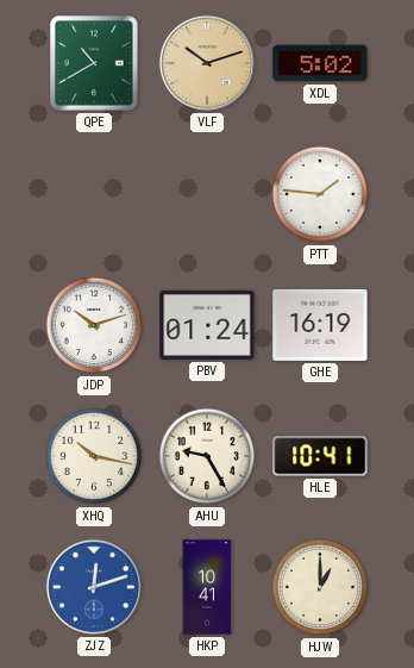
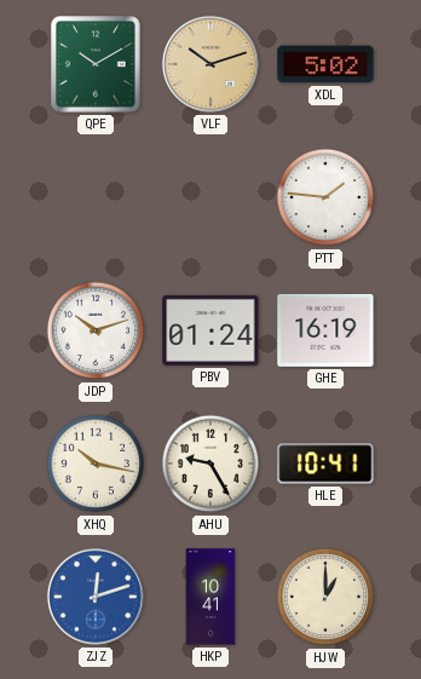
QPE: 10:40 -> 10:10
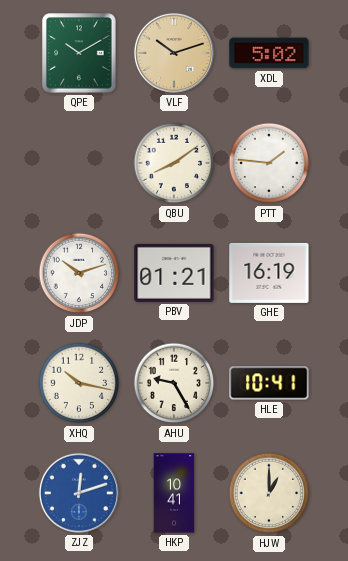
QBU: none -> 8:09
PBV: 01:24 -> 01:21
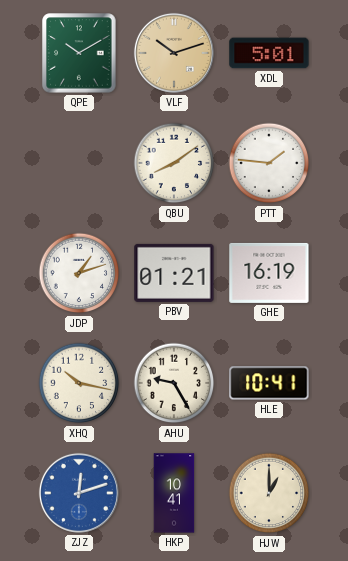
XDL: 5:02 -> 5:01
JDP: 10:12 -> 1:12
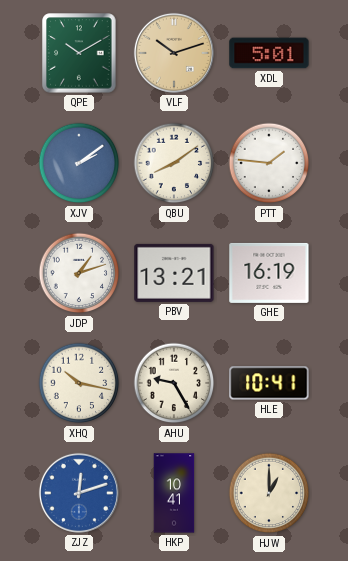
XJV: none -> 2:09
PBV: 01:21 -> 13:21
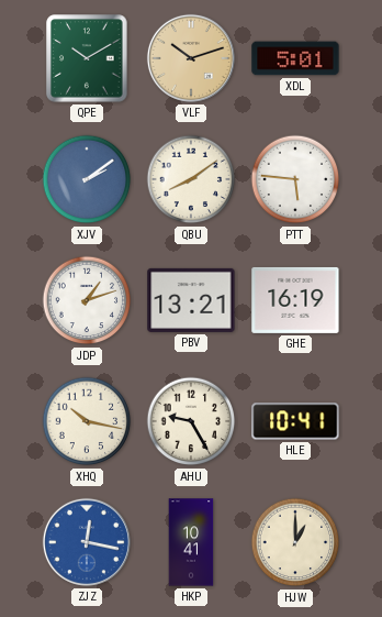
PTT: 1:46 -> 5:46
ZJZ: 12:12 -> 12:17
